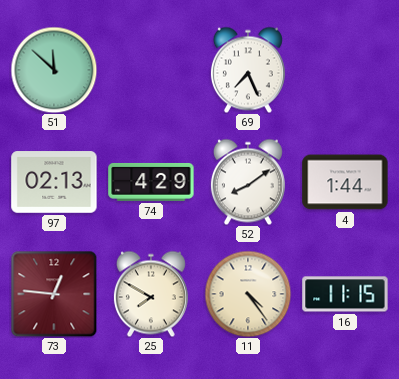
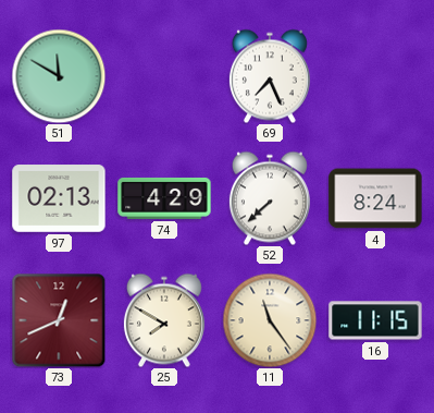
51: 11:52 -> 11:50
52: 8:09 -> 7:38
4: 1:44 -> 8:24
73: 12:46 -> 12:41
11: 4:24 -> 11:24
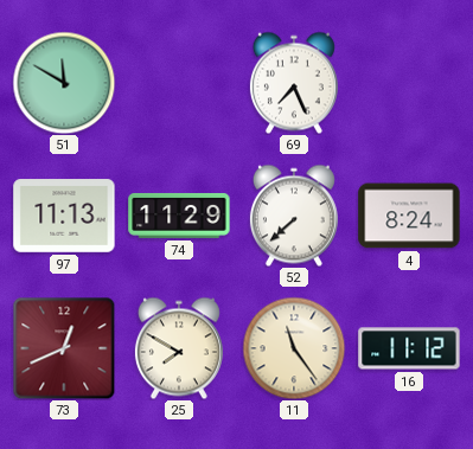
97: 02:13 -> 11:13
74: 4:29 -> 11:29
16: 11:15 -> 11:12
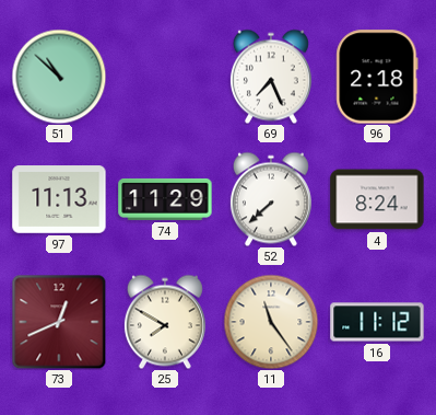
51: 11:50 -> 10:52
96: none -> 2:18
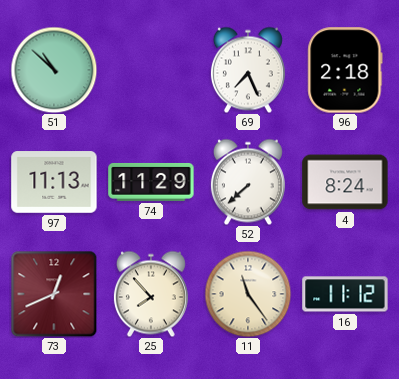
25: 7:50 -> 7:53
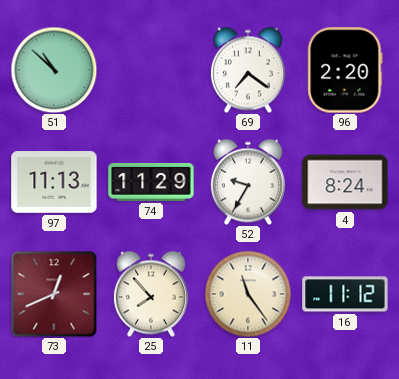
69: 7:26 -> 7:21
96: 2:18 -> 2:20
52: 7:38 -> 9:35
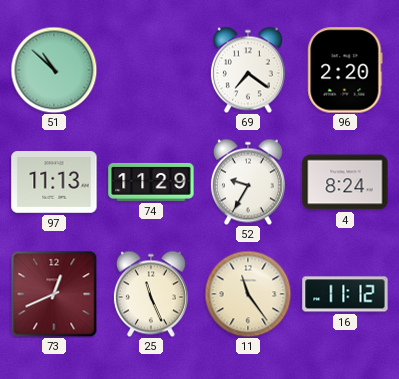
25: 7:53 -> 11:26
